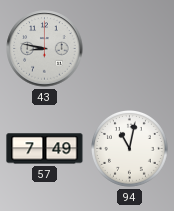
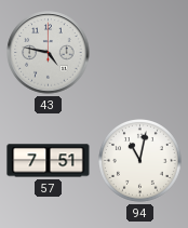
43: 8:47 -> 4:47
57: 7:49 -> 7:51
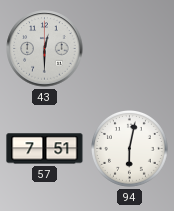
43: 4:47 -> 12:30
94: 11:02 -> 6:02
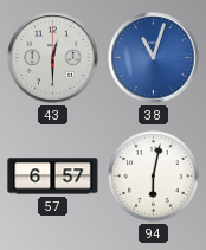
38: none -> 11:03
57: 7:51 -> 6:57
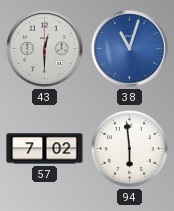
57: 6:57 -> 7:02
94: 6:02 -> 5:59
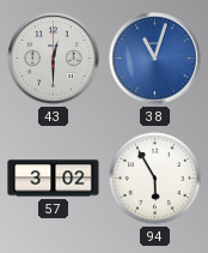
57: 7:02 -> 3:02
94: 5:59 -> 5:55
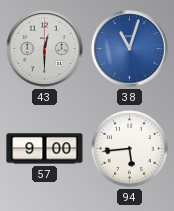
57: 3:02 -> 9:00
94: 5:55 -> 5:44
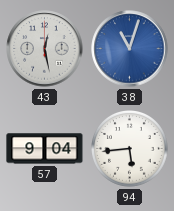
43: 12:30 -> 12:28
57: 9:00 -> 9:04
